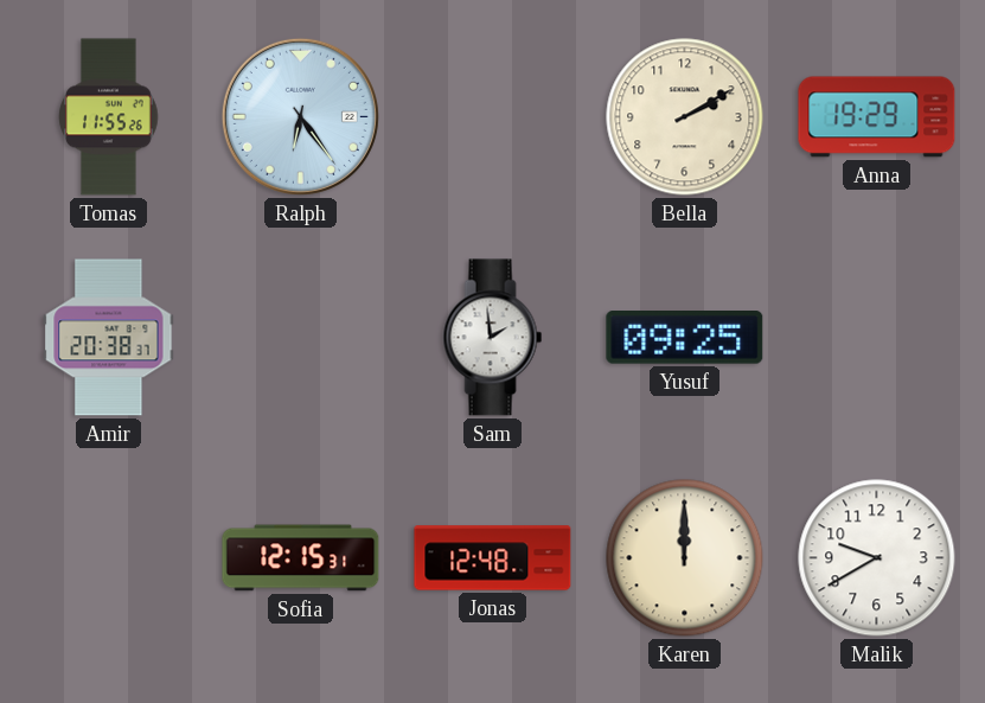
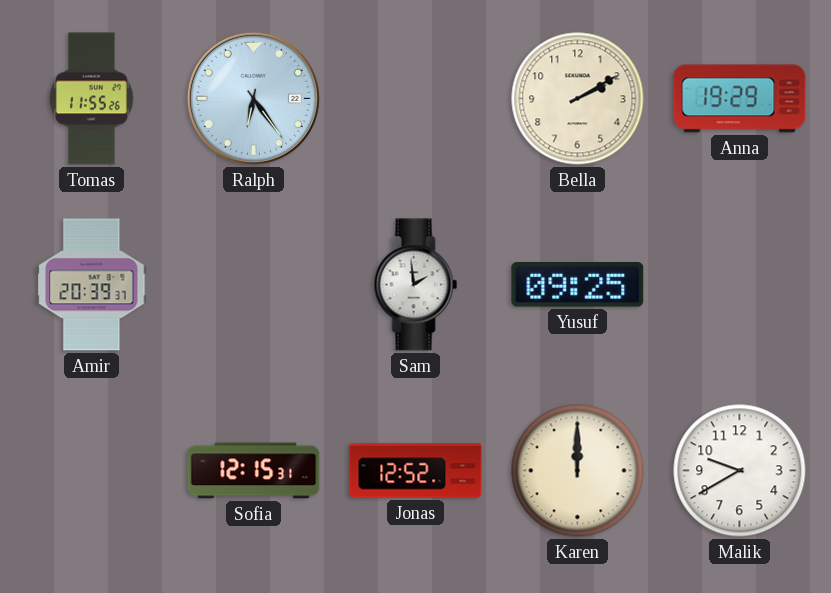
Amir: 20:38 -> 20:39
Jonas: 12:48 -> 12:52
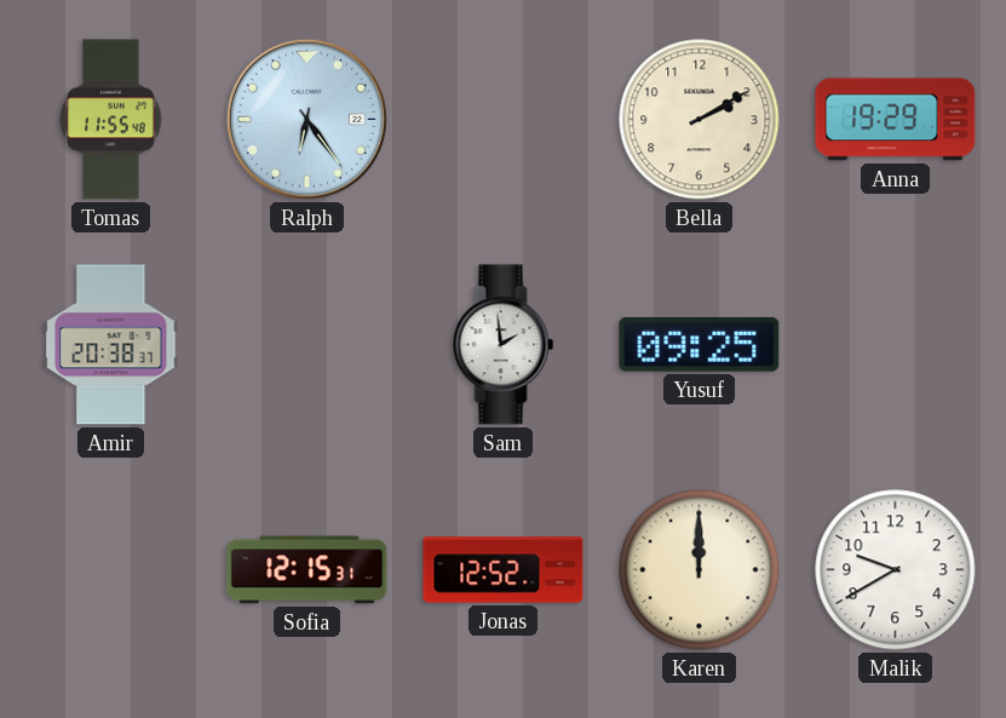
Tomas: 11:55:26 -> 11:55:48
Amir: 20:39 -> 20:38
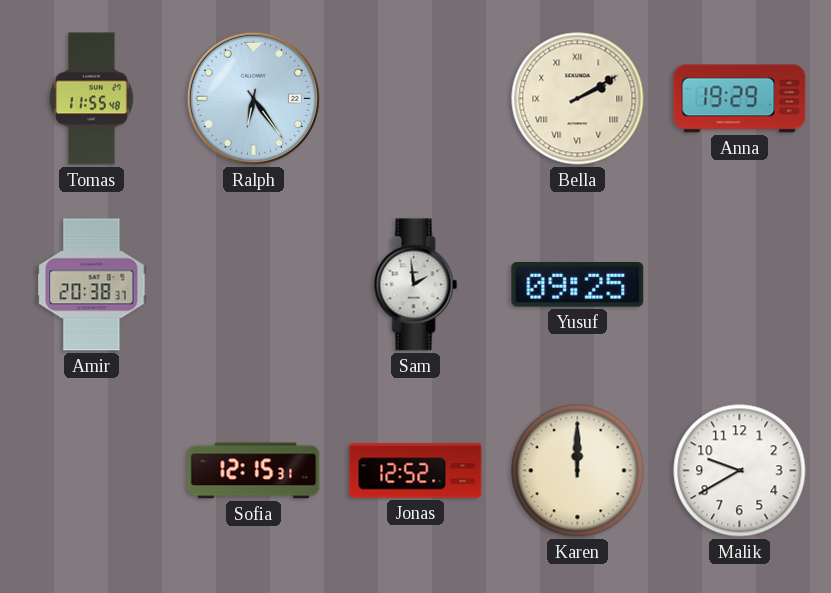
Bella numerals: Arabic -> Roman
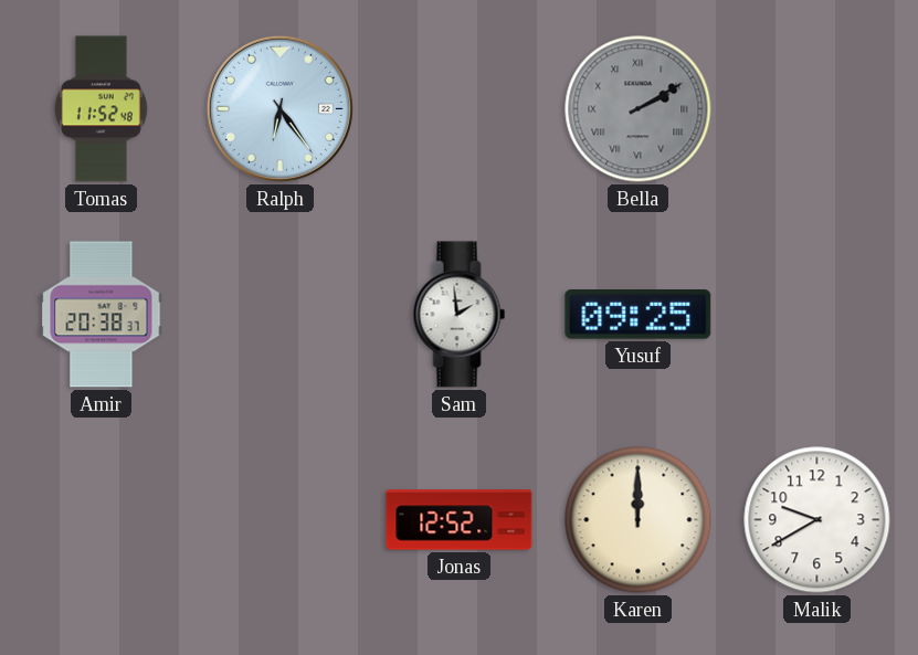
Tomas: 11:55 -> 11:52
Bella dial: cream -> grey
Anna: 19:29 -> none
Sofia: 12:15 -> none
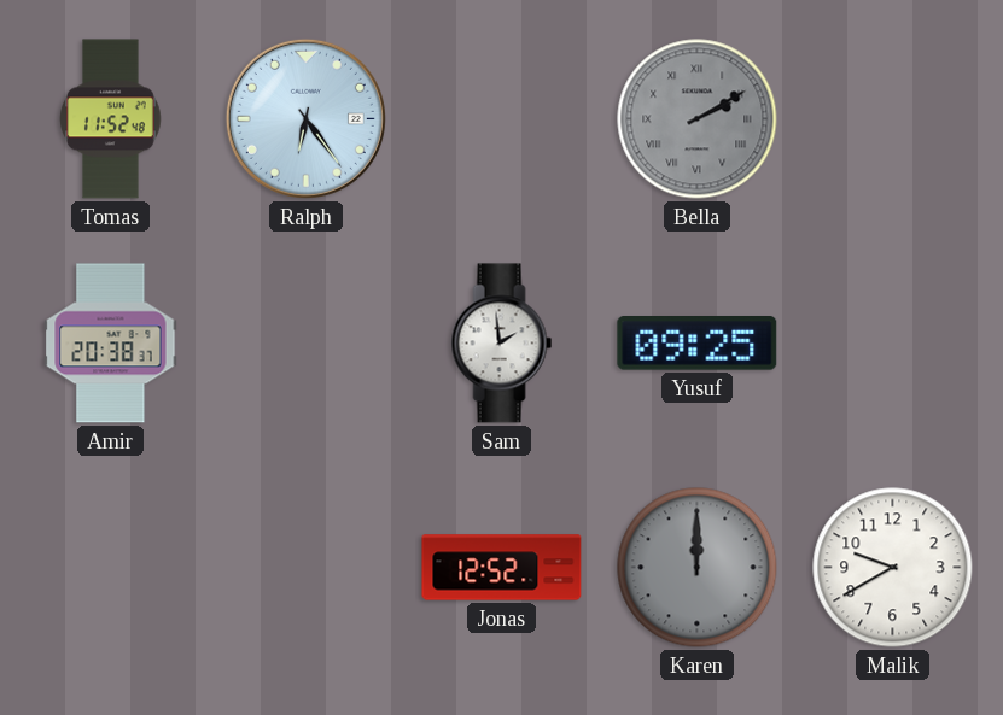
Karen dial: cream -> grey
